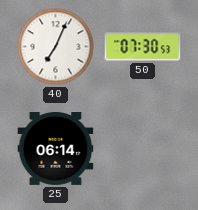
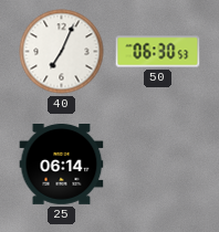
50: 07:30 -> 06:30
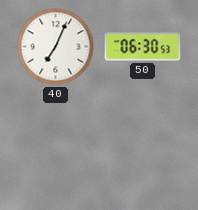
25: 06:14 -> none
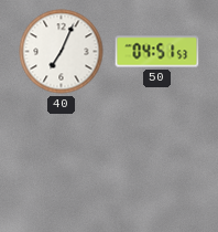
50: 06:30 -> 04:51
